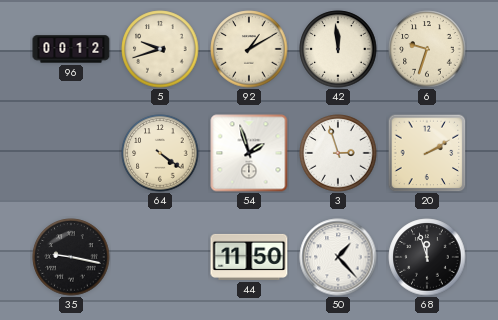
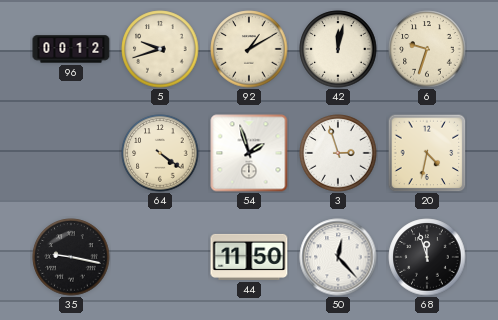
42: 11:59 -> 12:02
20: 2:10 -> 4:32
50: 1:23 -> 12:23
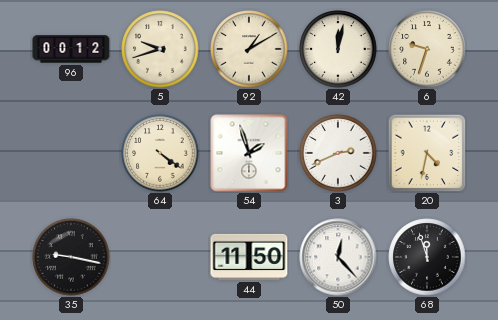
3: 2:57 -> 2:41
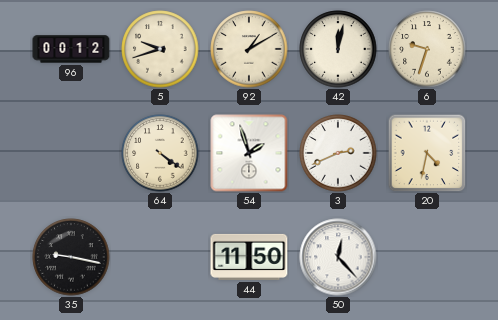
68: 11:57 -> none
